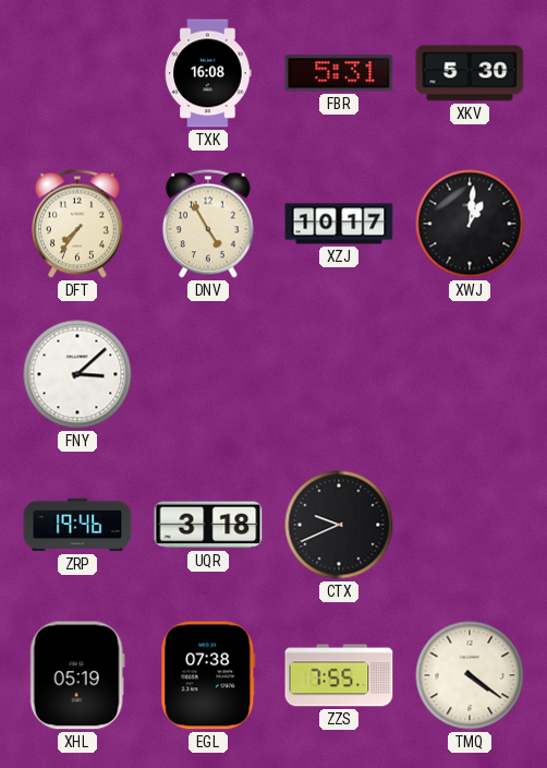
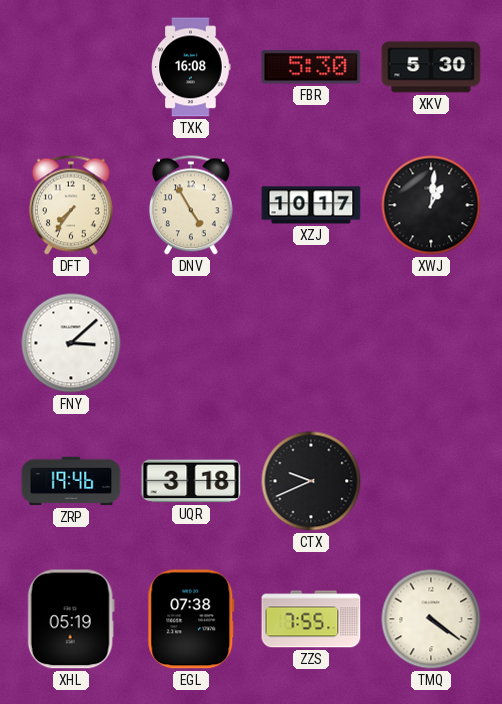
FBR: 5:31 -> 5:30
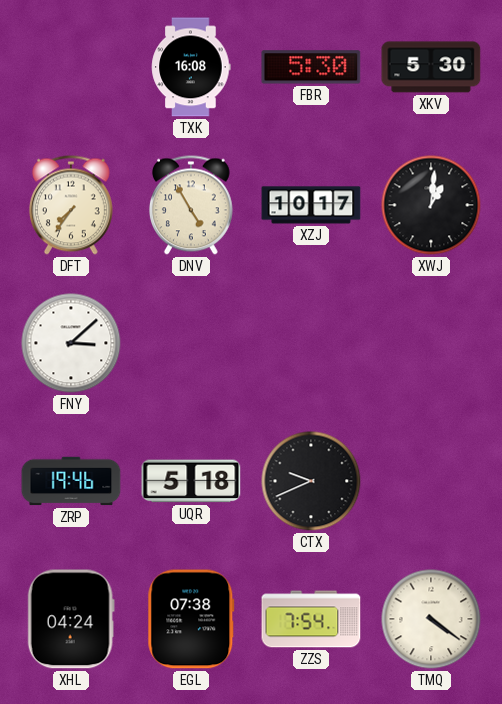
UQR: 3:18 -> 5:18
XHL: 05:19 -> 04:24
ZZS: 7:55 -> 7:54
